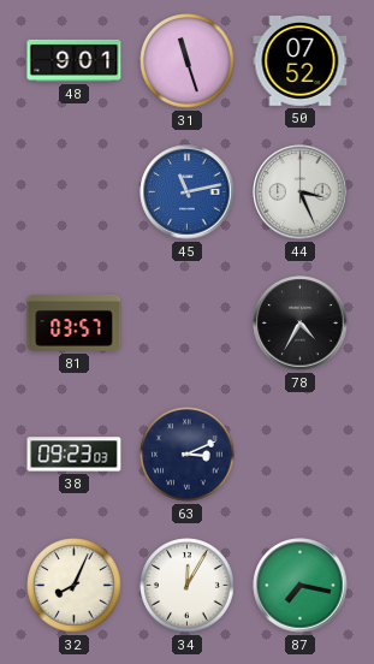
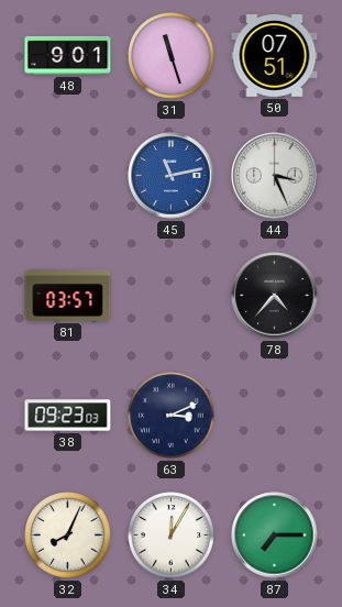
50: 07:52 -> 07:51
78: 4:35 -> 4:37
87: 7:17 -> 7:15
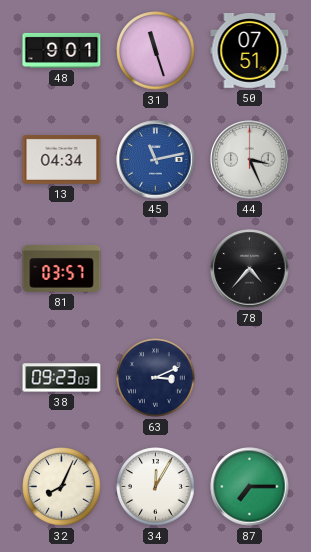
13: none -> 04:34
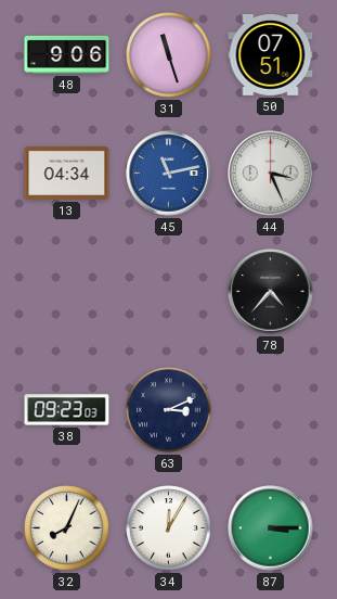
48: 9:01 -> 9:06
81: 03:57 -> none
87: 7:15 -> 3:15
